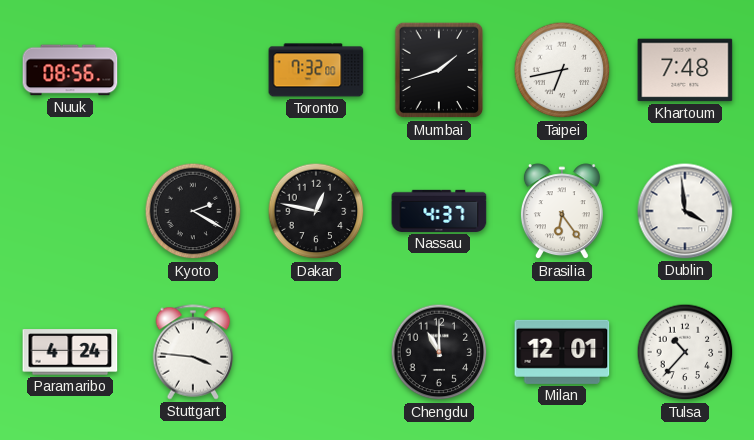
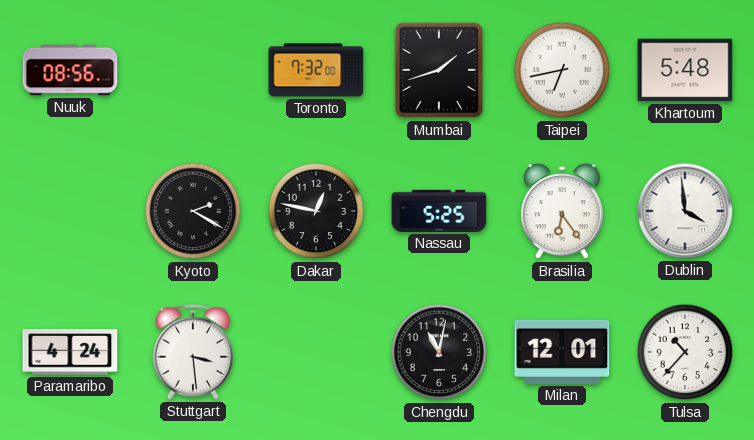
Khartoum: 7:48 -> 5:48
Nassau: 4:37 -> 5:25
Stuttgart: 3:46 -> 3:29
Chengdu: 11:00 -> 11:02
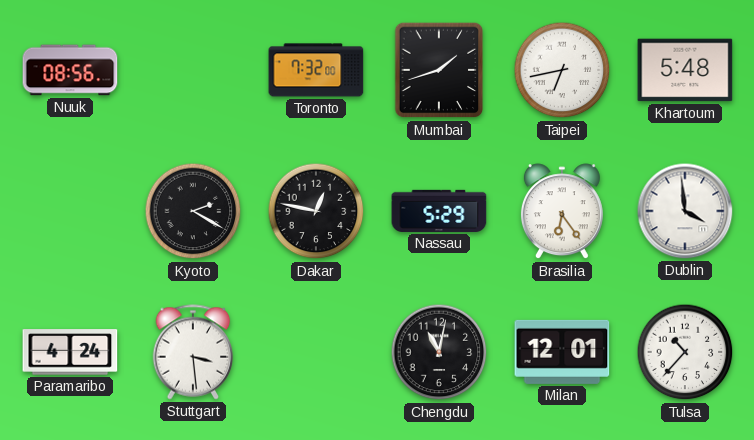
Nassau: 5:25 -> 5:29
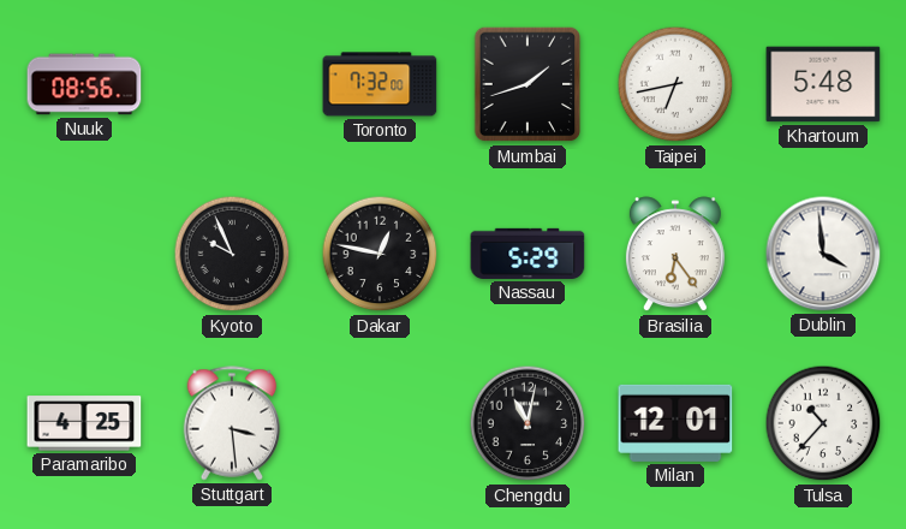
Kyoto: 2:20 -> 9:56
Paramaribo: 4:24 -> 4:25
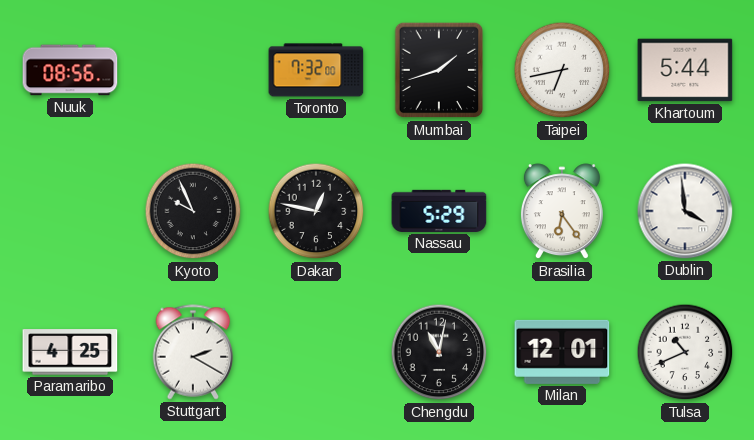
Khartoum: 5:48 -> 5:44
Stuttgart: 3:29 -> 2:20
Tulsa: 10:37 -> 10:41
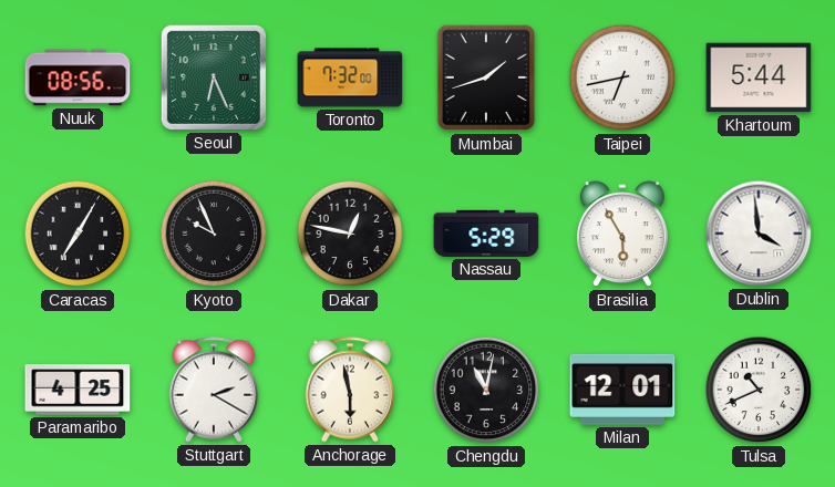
Seoul: none -> 6:26
Caracas: none -> 7:05
Brasilia: 6:24 -> 5:55
Anchorage: none -> 5:58
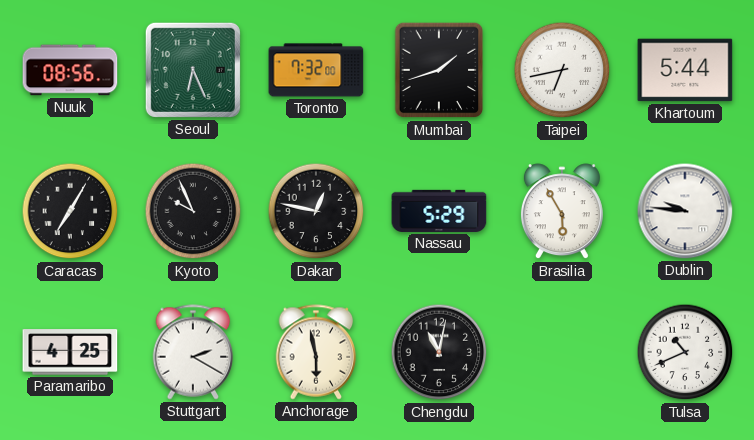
Dublin: 3:59 -> 9:46
Milan: 12:01 -> none
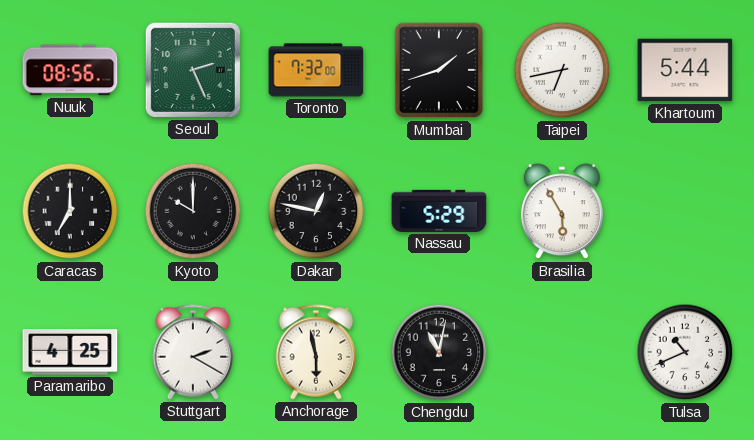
Seoul: 6:26 -> 2:26
Caracas: 7:05 -> 7:00
Kyoto: 9:56 -> 10:00
Dublin: 9:46 -> none
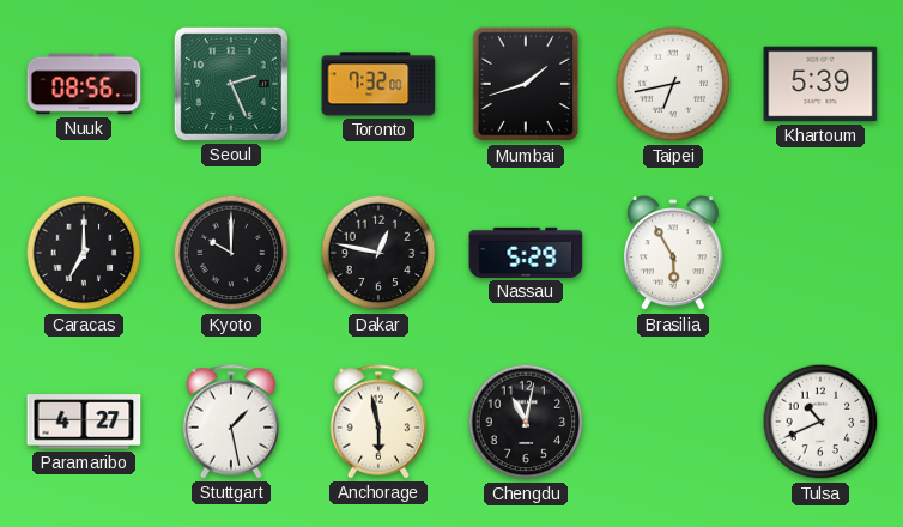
Khartoum: 5:44 -> 5:39
Paramaribo: 4:25 -> 4:27
Stuttgart: 2:20 -> 1:28
